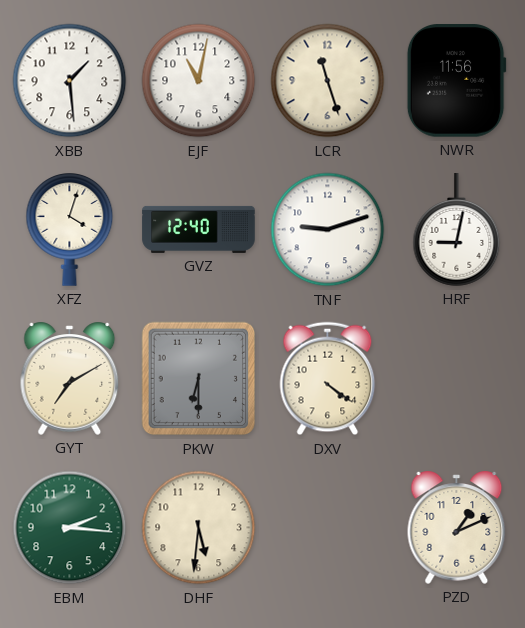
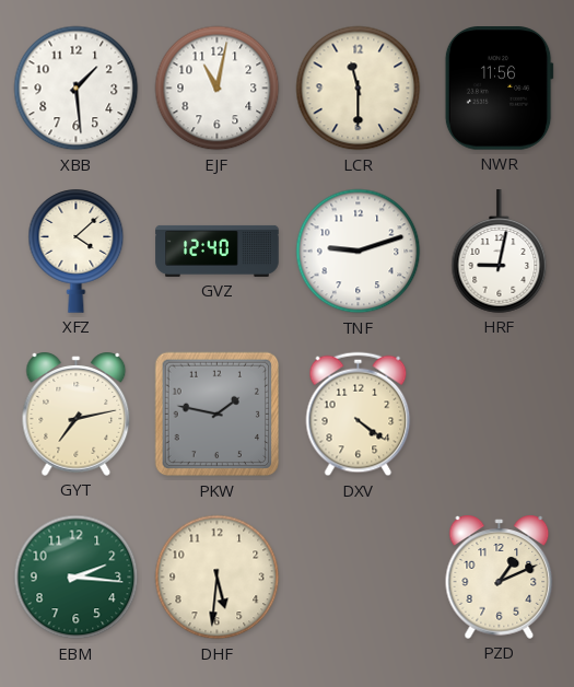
LCR: 11:27 -> 11:30
XFZ: 4:03 -> 4:08
GYT: 7:10 -> 7:13
PKW: 6:30 -> 1:47
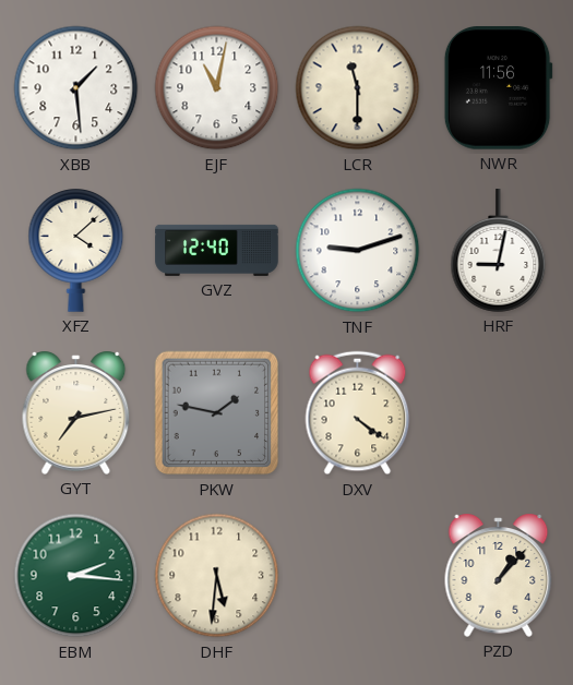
PZD: 1:11 -> 1:07
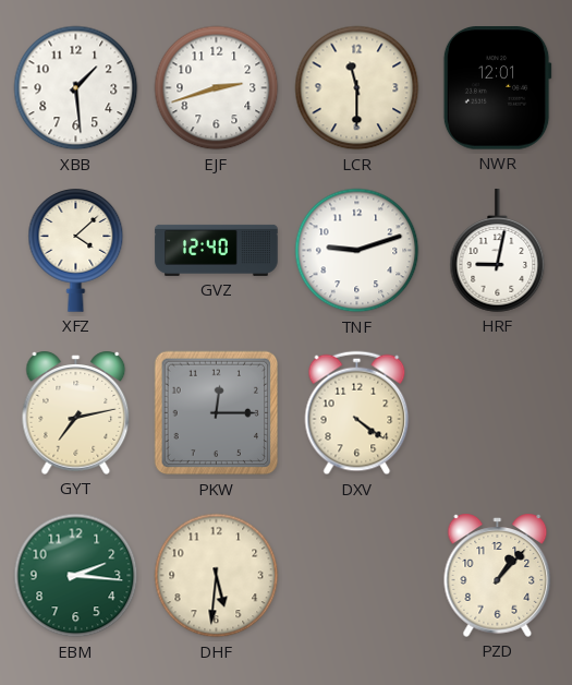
EJF: 11:02 -> 2:42
NWR: 11:56 -> 12:01
PKW: 1:47 -> 12:15
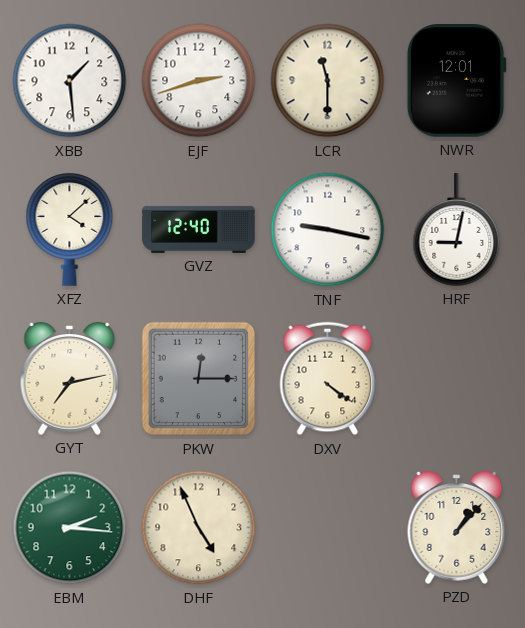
TNF: 9:12 -> 9:17
DHF: 5:31 -> 4:56
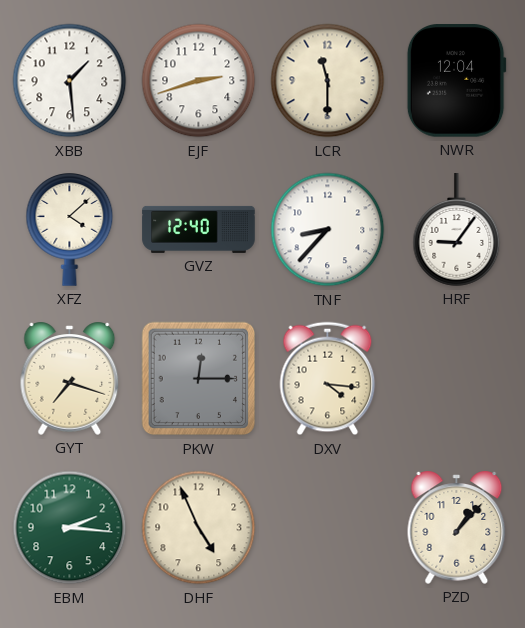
NWR: 12:01 -> 12:04
TNF: 9:17 -> 8:37
HRF: 9:02 -> 9:06
GYT: 7:13 -> 7:18
DXV: 4:21 -> 4:16
